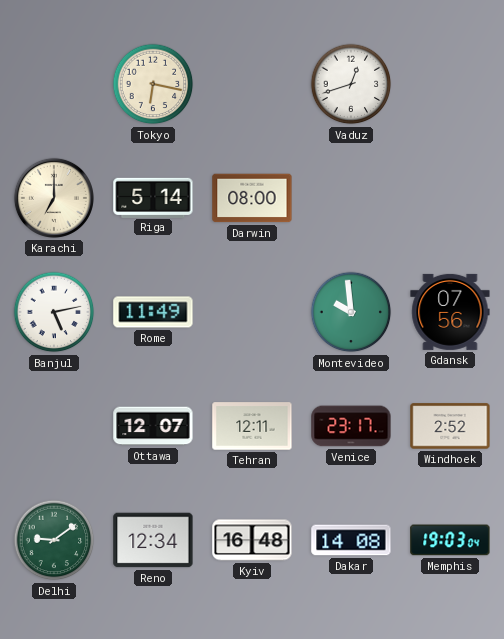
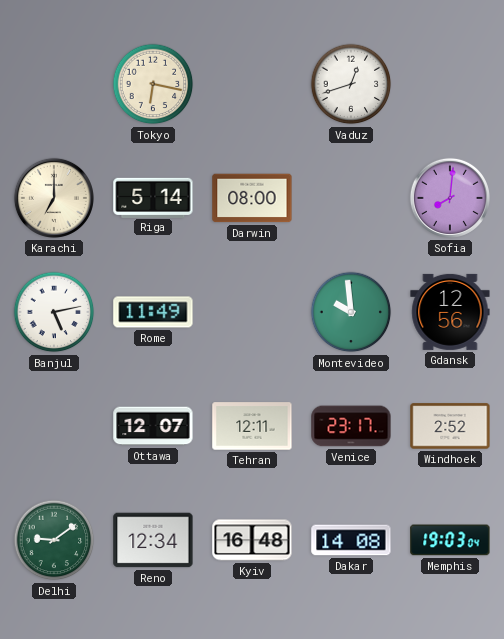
Sofia: none -> 8:01
Gdansk: 07:56 -> 12:56
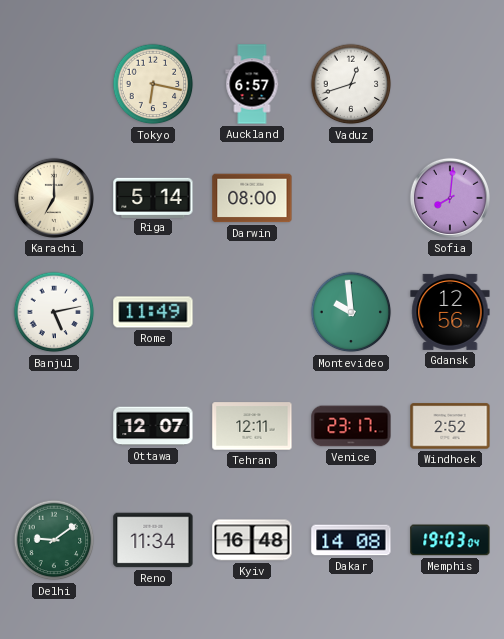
Auckland: none -> 6:57
Reno: 12:34 -> 11:34
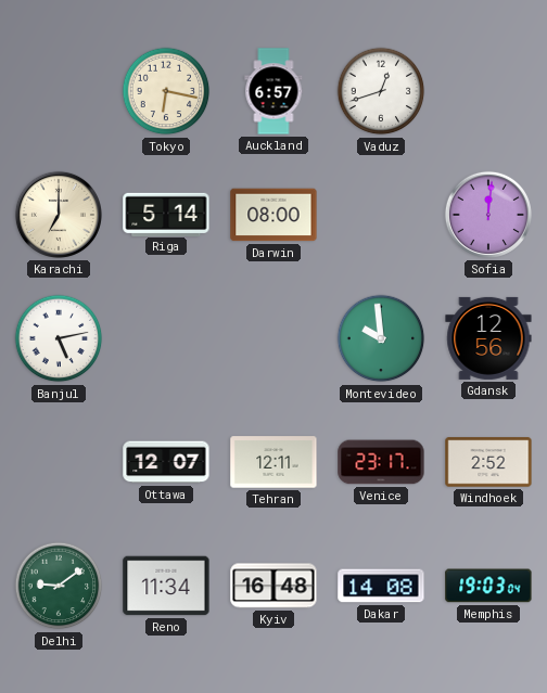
Sofia: 8:01 -> 12:01
Rome: 11:49 -> none
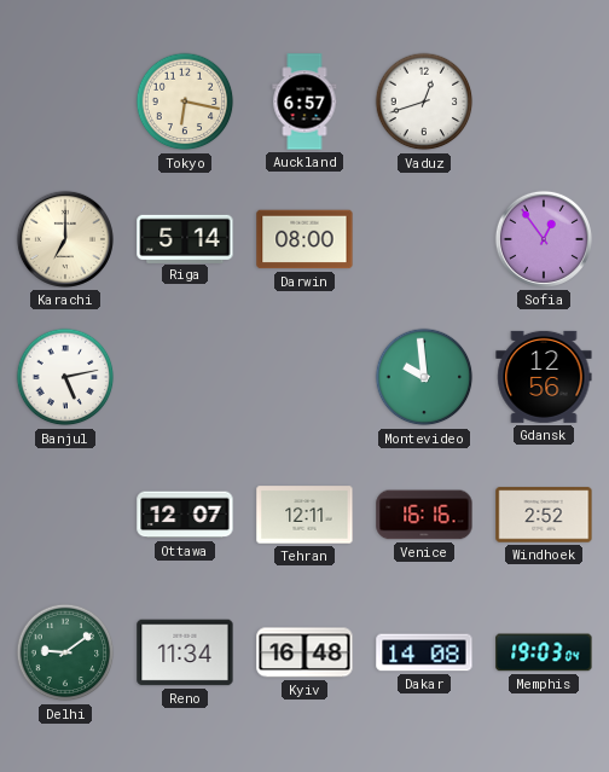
Sofia: 12:01 -> 12:54
Venice: 23:17 -> 16:16
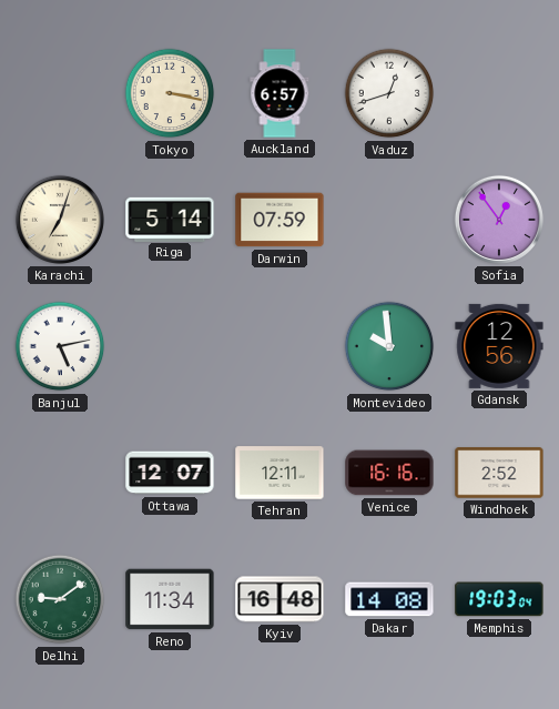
Tokyo: 6:17 -> 3:17
Karachi: 7:00 -> 7:03
Darwin: 08:00 -> 07:59
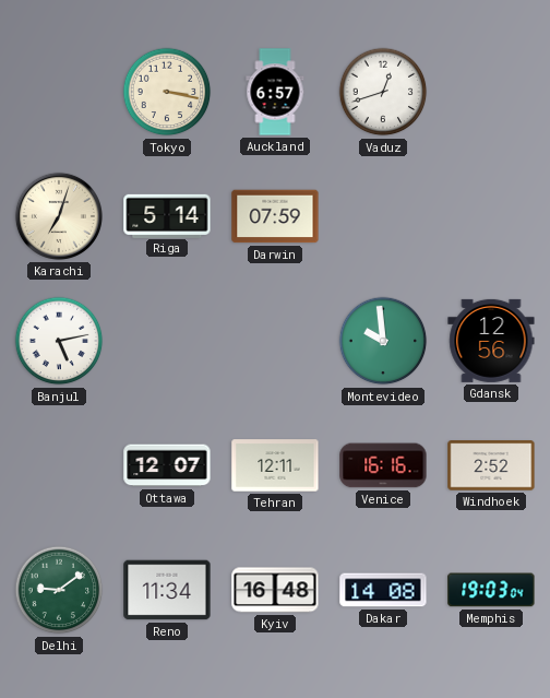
Sofia: 12:54 -> none
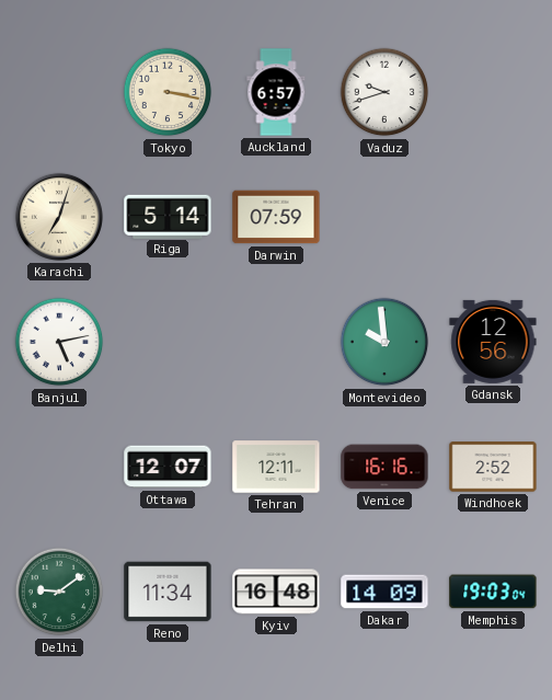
Vaduz: 12:42 -> 9:42
Dakar: 14:08 -> 14:09
